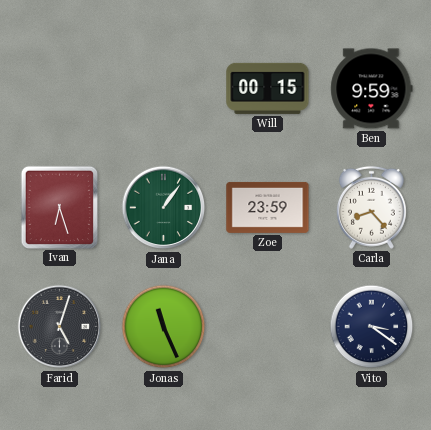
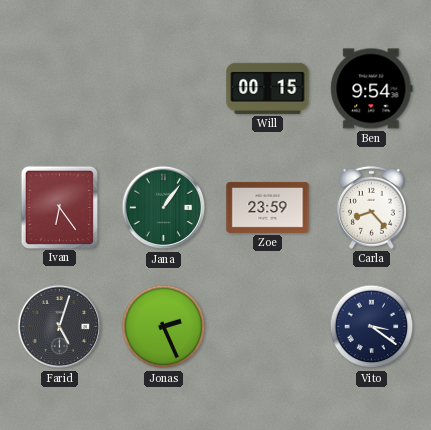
Ben: 9:59 -> 9:54
Ivan: 6:27 -> 6:24
Jonas: 11:26 -> 2:26
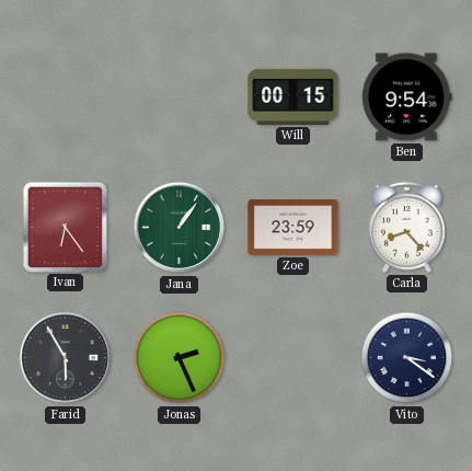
Farid: 5:03 -> 5:55
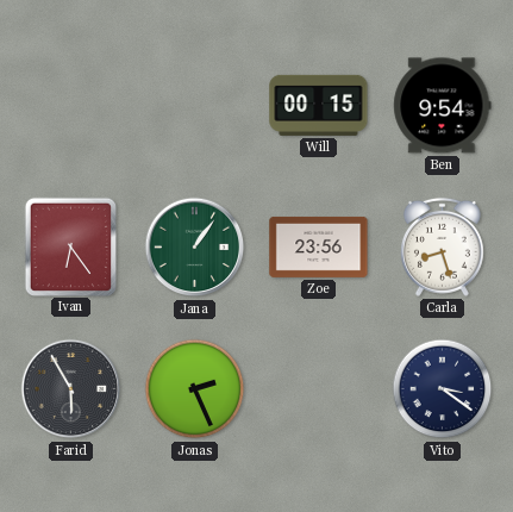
Zoe: 23:59 -> 23:56
Carla: 8:23 -> 8:27
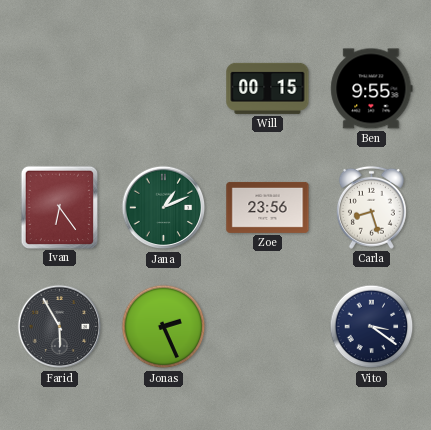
Ben: 9:54 -> 9:55
Jana: 1:06 -> 1:11
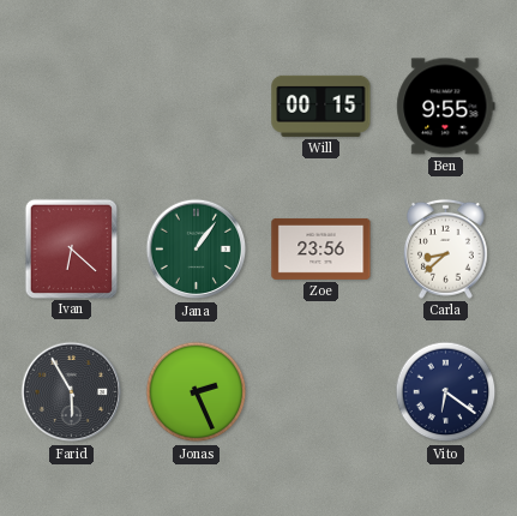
Ivan: 6:24 -> 6:22
Jana: 1:11 -> 1:06
Carla: 8:27 -> 8:38
Vito: 3:21 -> 6:21
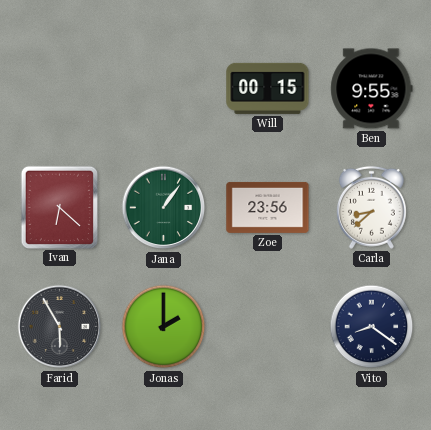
Jonas: 2:26 -> 2:00
Vito: 6:21 -> 8:21
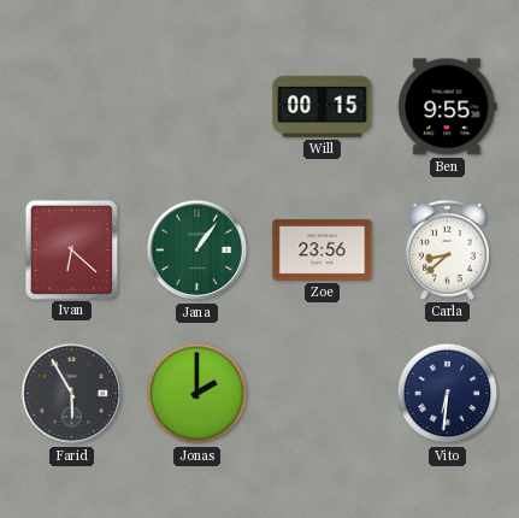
Vito: 8:21 -> 6:31
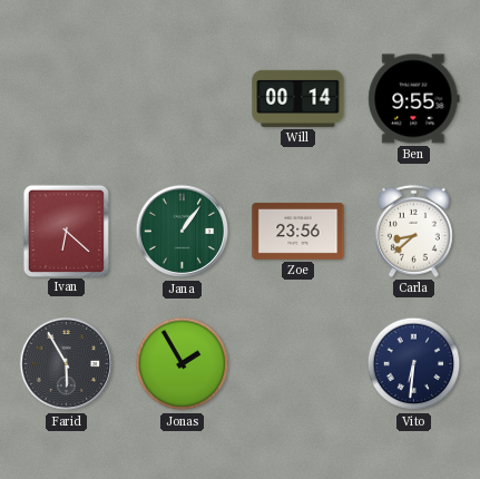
Will: 00:15 -> 00:14
Jonas: 2:00 -> 1:55
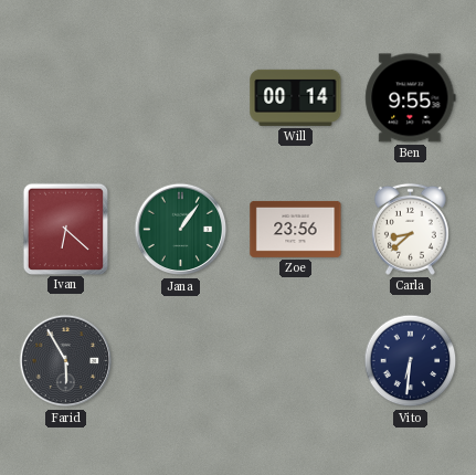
Jonas: 1:55 -> none
